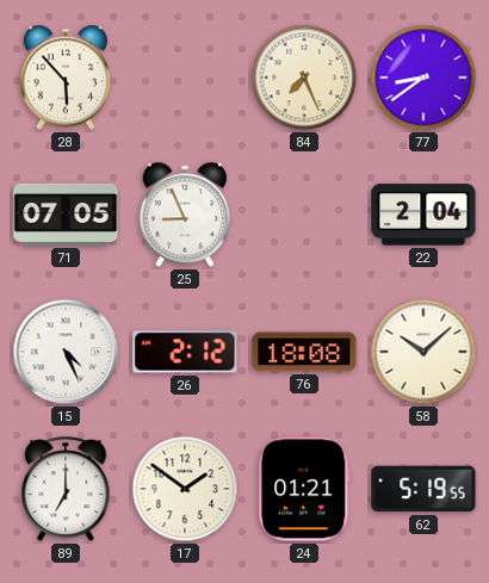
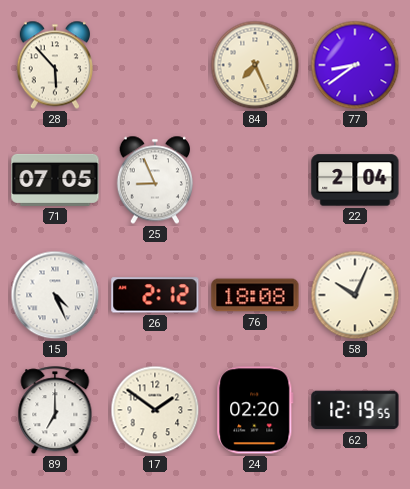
58: 10:08 -> 10:04
24: 01:21 -> 02:20
62: 5:19 -> 12:19
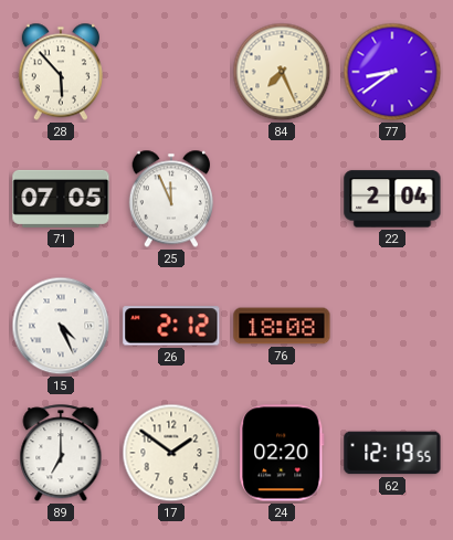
25: 8:56 -> 11:56
58: 10:04 -> none
